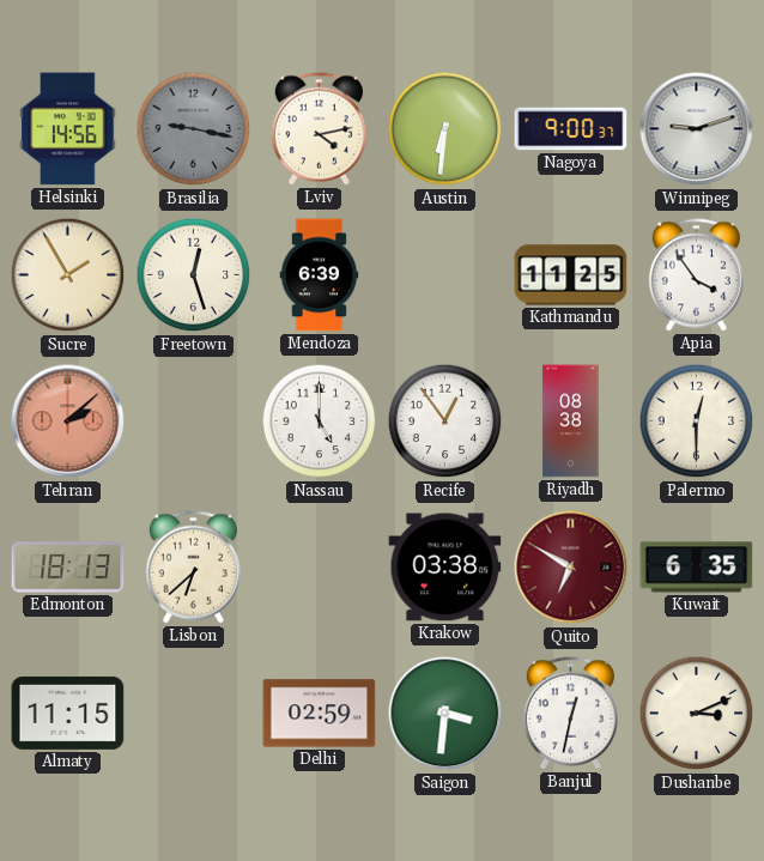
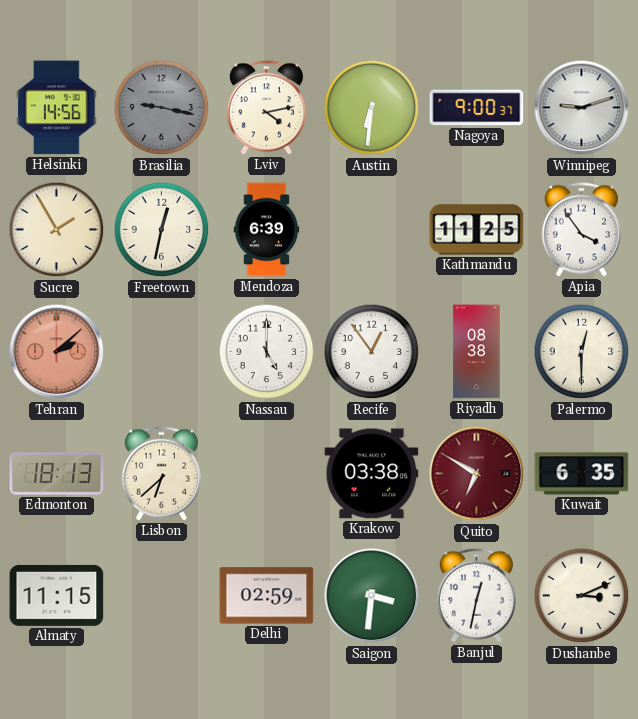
Freetown: 12:27 -> 12:32
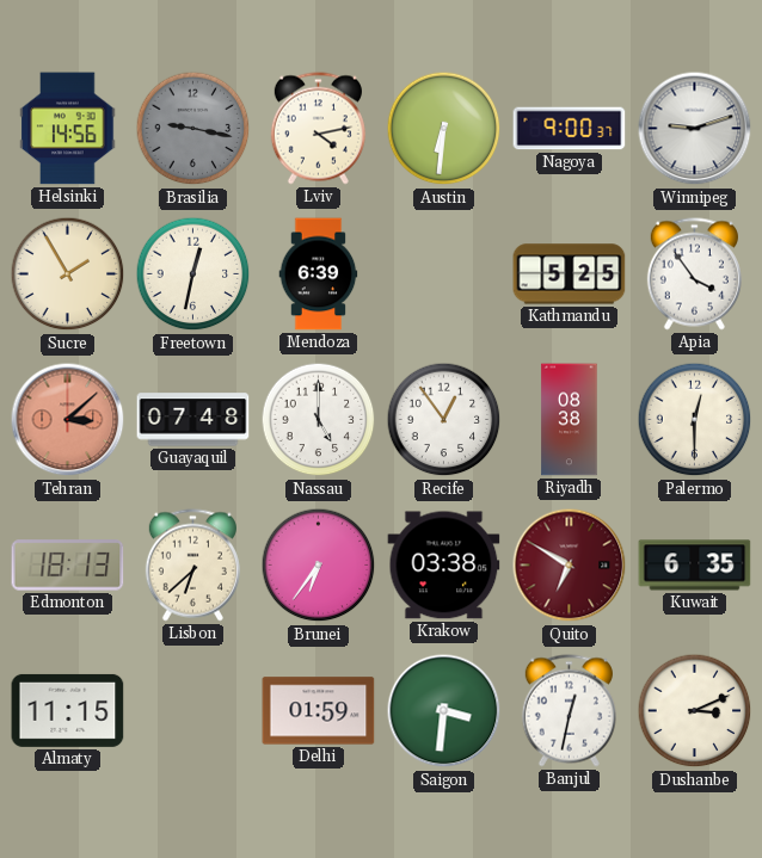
Kathmandu: 11:25 -> 5:25
Tehran: 2:08 -> 3:08
Guayaquil: none -> 07:48
Brunei: none -> 6:36
Delhi: 02:59 -> 01:59
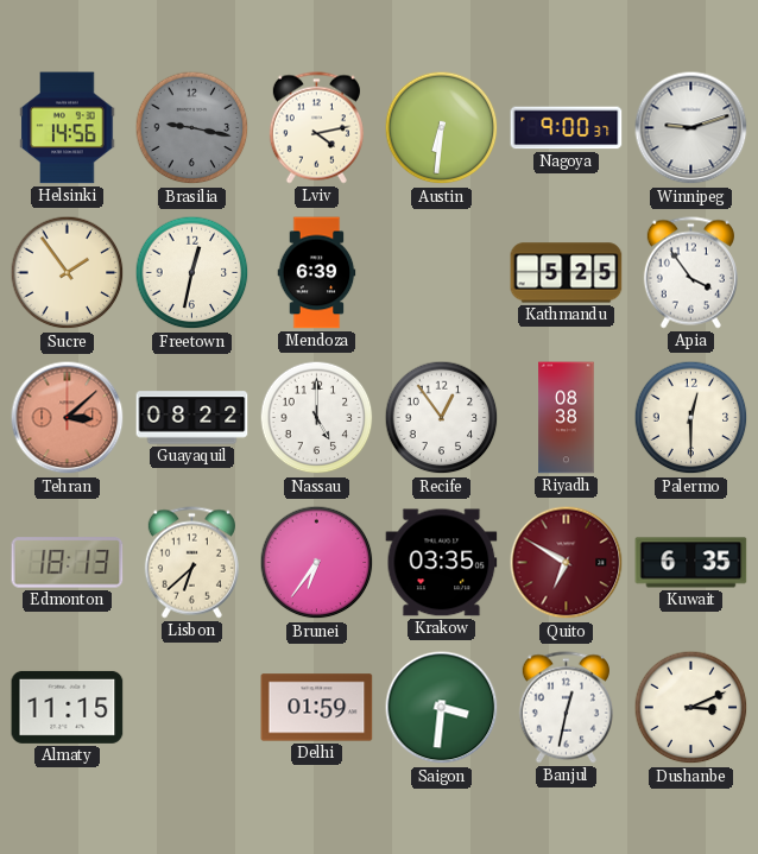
Sucre: 1:55 -> 1:54
Guayaquil: 07:48 -> 08:22
Krakow: 03:38 -> 03:35
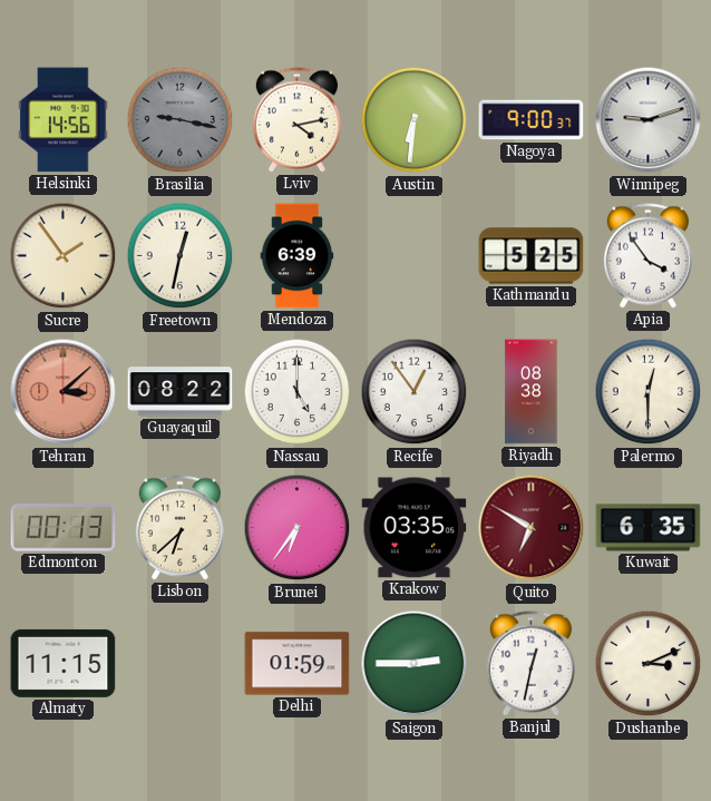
Edmonton: 18:13 -> 00:13
Saigon: 3:31 -> 2:45
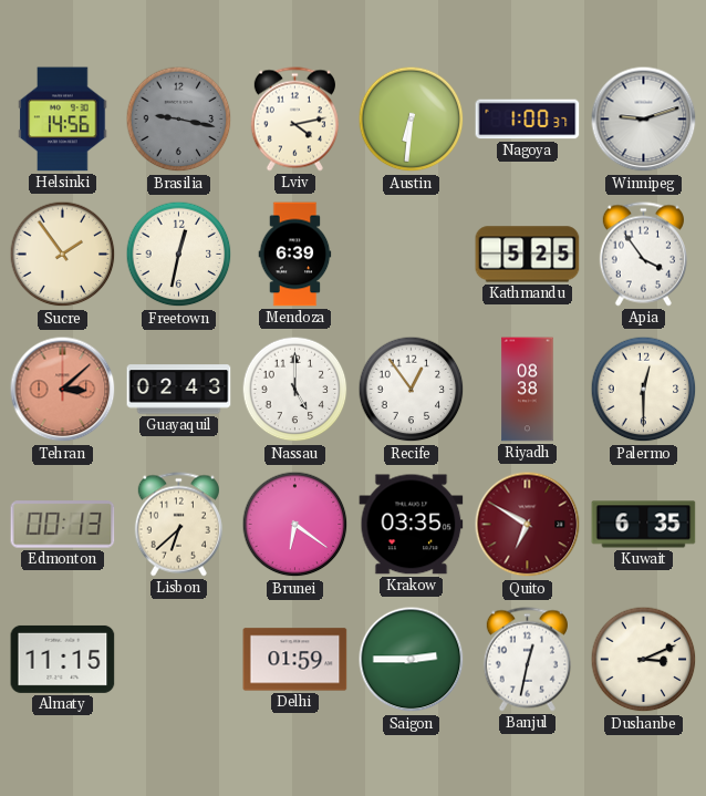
Nagoya: 9:00 -> 1:00
Guayaquil: 08:22 -> 02:43
Brunei: 6:36 -> 6:21
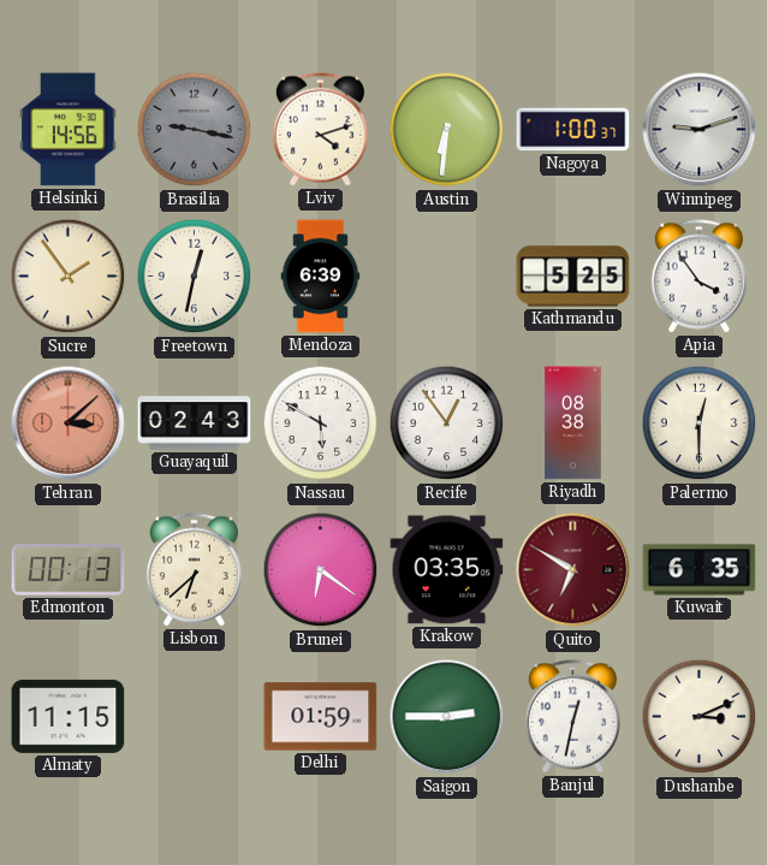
Lviv: 4:13 -> 4:12
Nassau: 5:00 -> 5:50
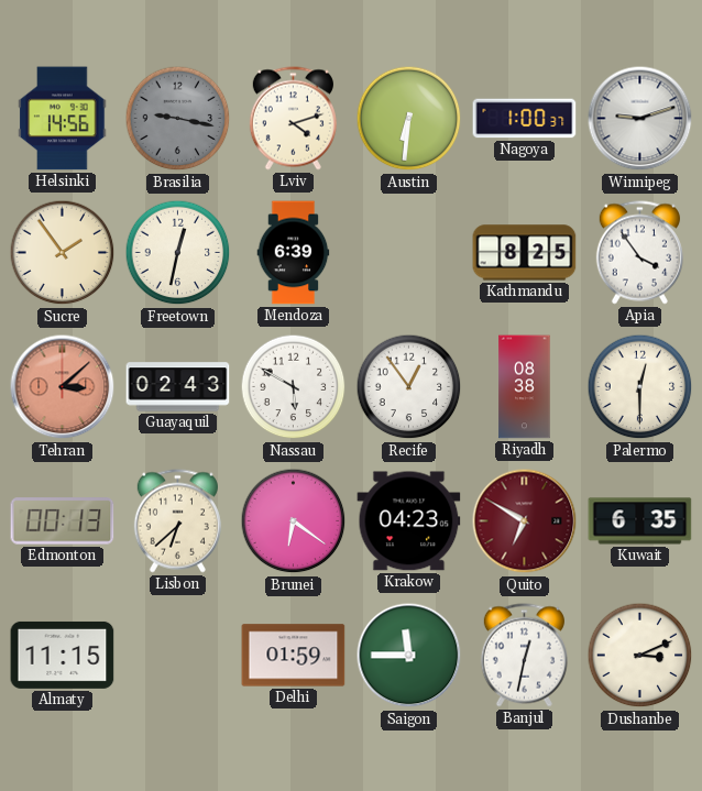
Kathmandu: 5:25 -> 8:25
Krakow: 03:35 -> 04:23
Saigon: 2:45 -> 11:45
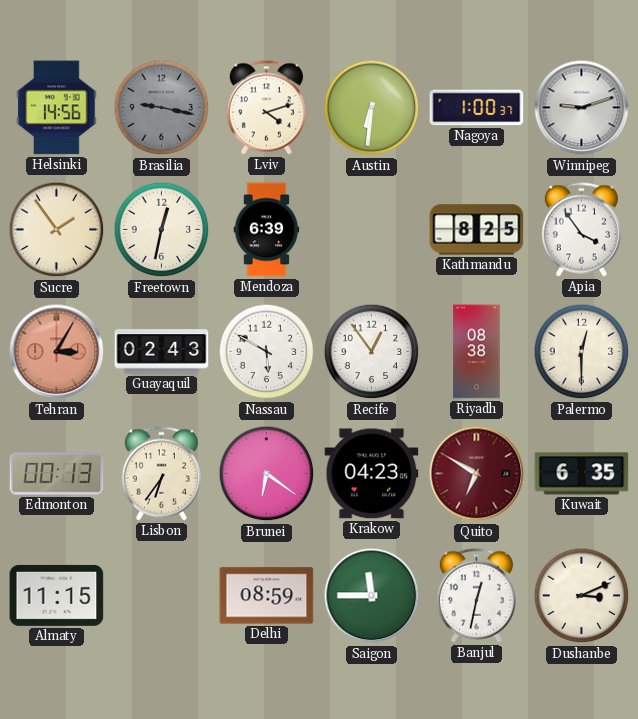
Tehran: 3:08 -> 3:05
Lisbon: 6:38 -> 6:36
Delhi: 01:59 -> 08:59
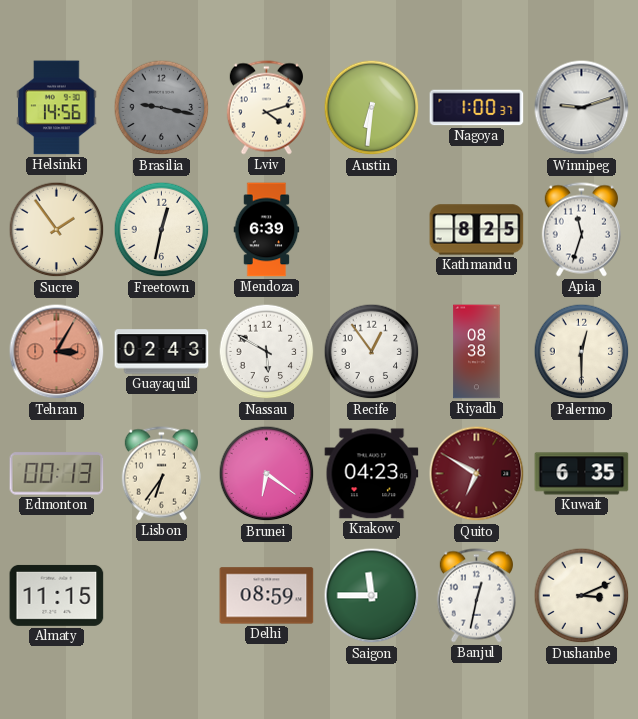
Apia: 3:54 -> 11:33
